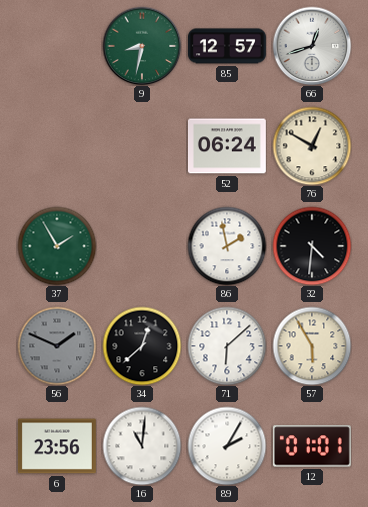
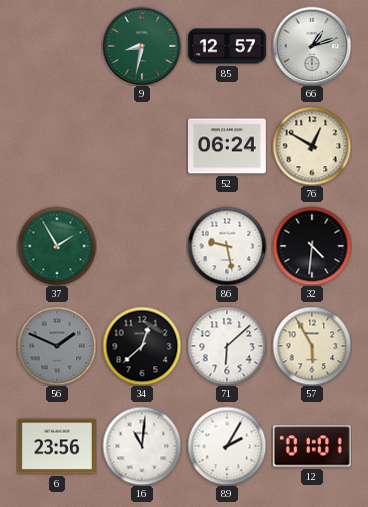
66: 12:42 -> 1:12
86: 1:58 -> 9:28
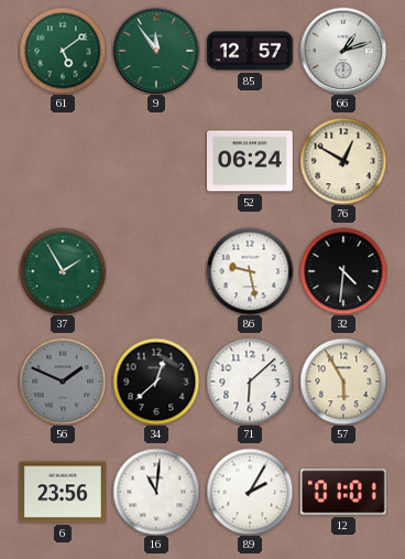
61: none -> 5:09
9: 8:32 -> 11:54
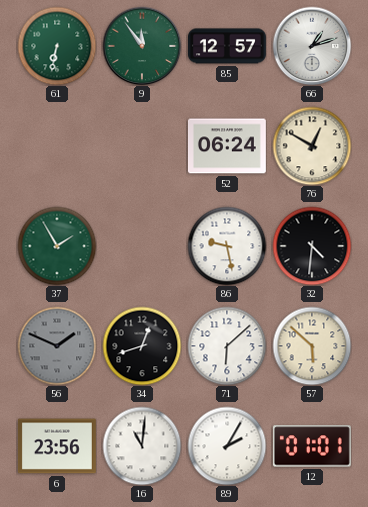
61: 5:09 -> 6:32
34: 12:38 -> 12:42
57: 5:55 -> 5:52
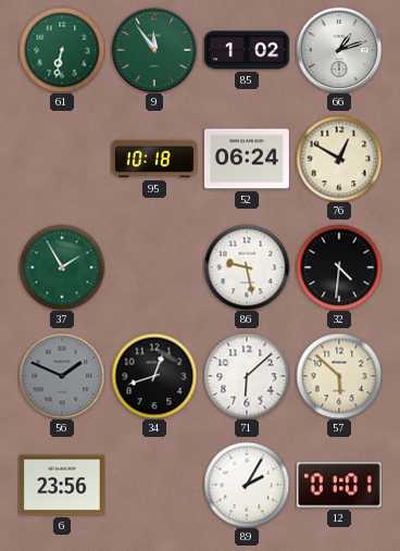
85: 12:57 -> 1:02
95: none -> 10:18
16: 11:01 -> none
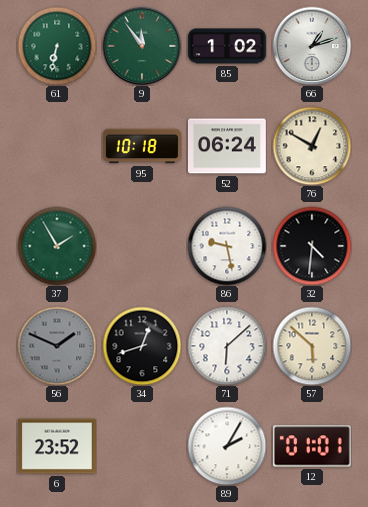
6: 23:56 -> 23:52
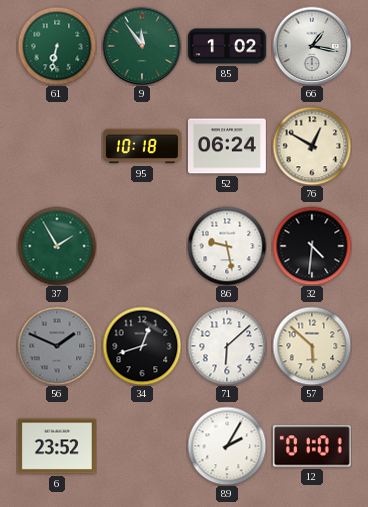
66: 1:12 -> 1:17
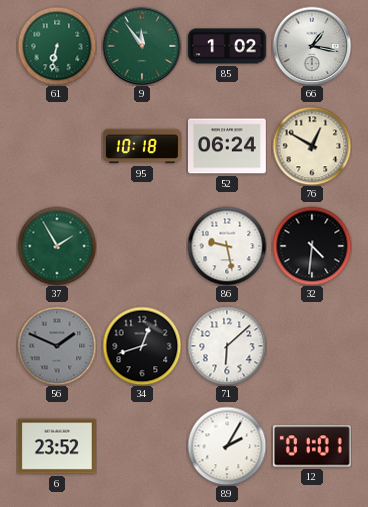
57: 5:52 -> none
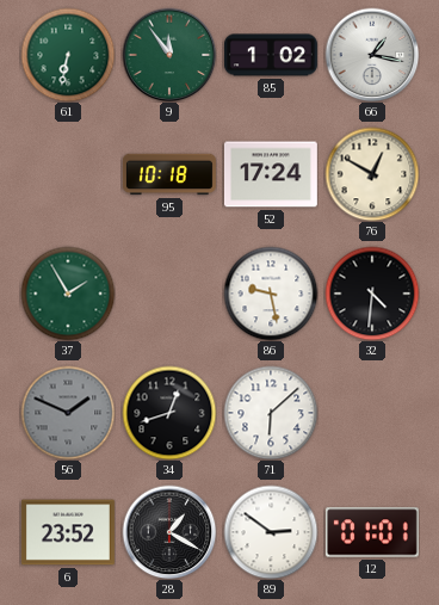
52: 06:24 -> 17:24
28: none -> 1:20
89: 2:05 -> 2:51
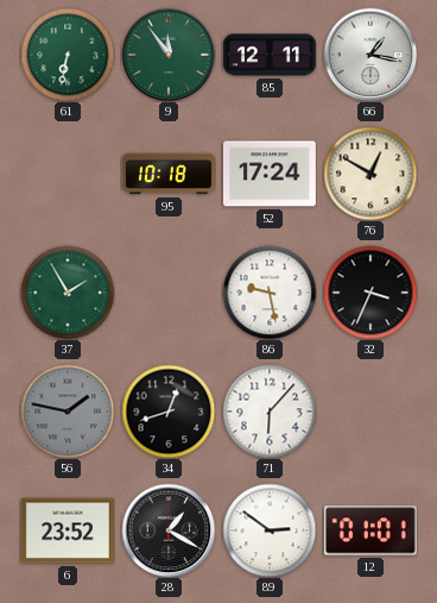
85: 1:02 -> 12:11
32: 4:31 -> 3:34
56: 1:49 -> 1:47
71: 6:08 -> 6:07
